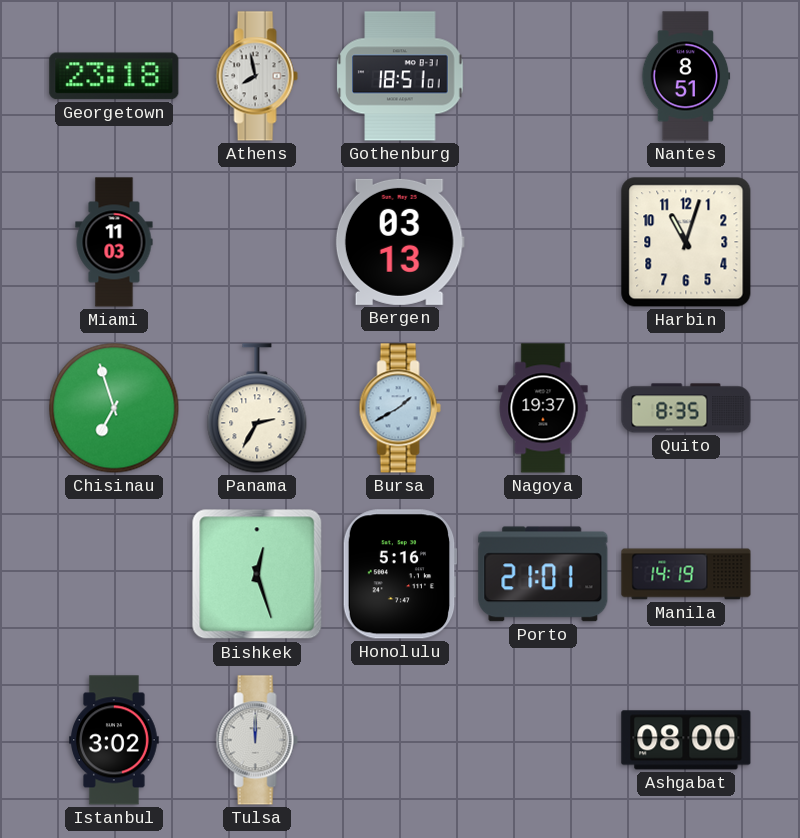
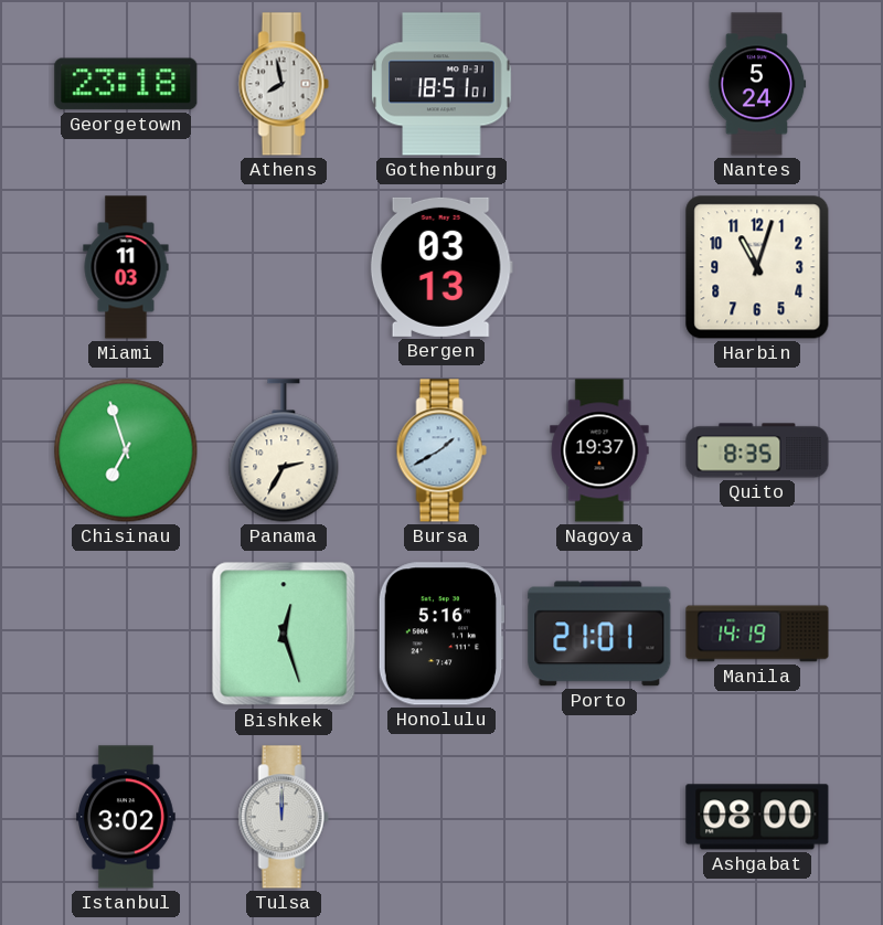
Nantes: 8:51 -> 5:24
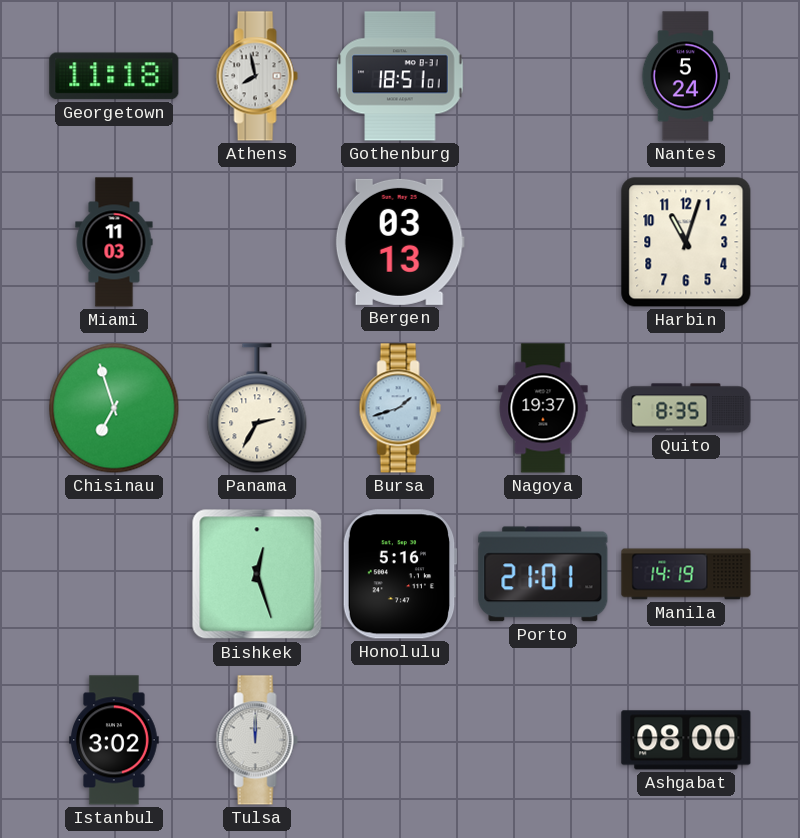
Georgetown: 23:18 -> 11:18
Bursa: 1:40 -> 1:42
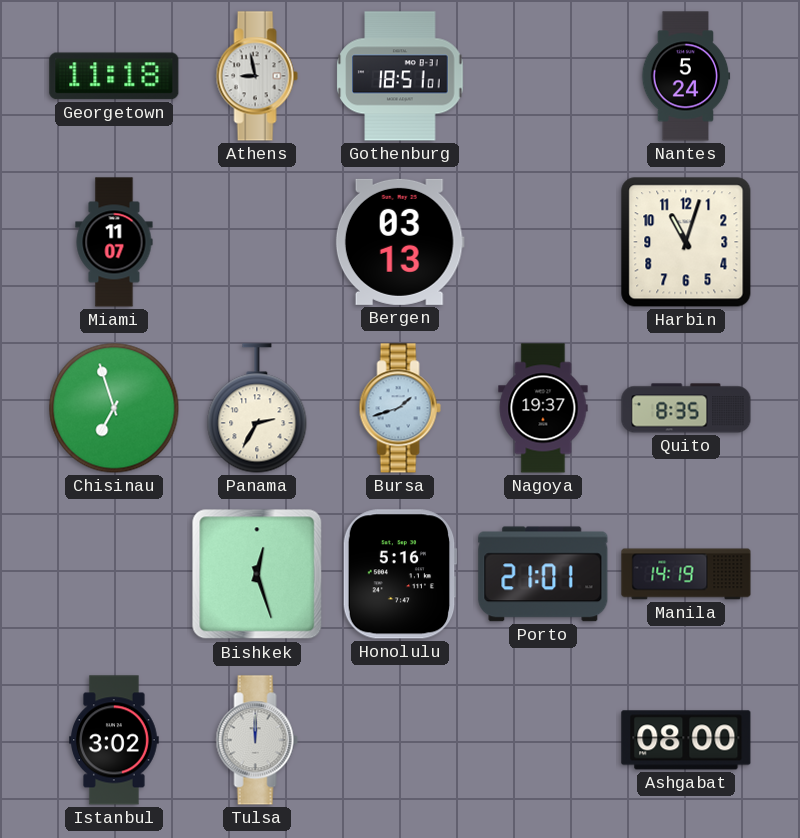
Athens: 7:58 -> 8:58
Miami: 11:03 -> 11:07
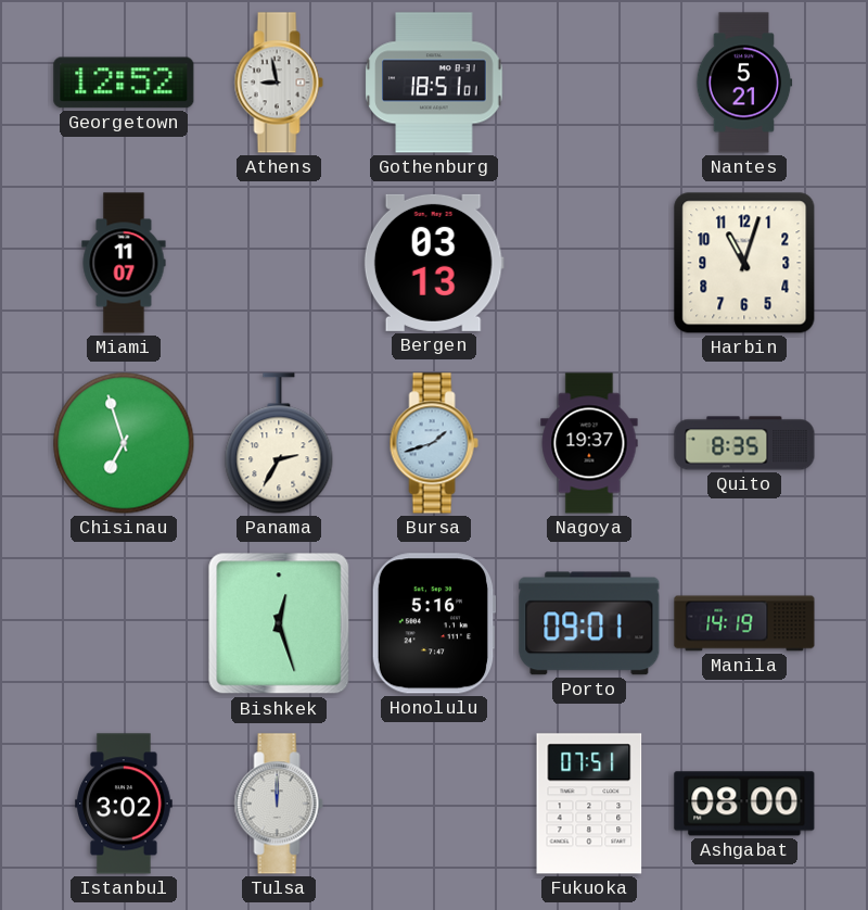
Georgetown: 11:18 -> 12:52
Nantes: 5:24 -> 5:21
Porto: 21:01 -> 09:01
Fukuoka: none -> 07:51
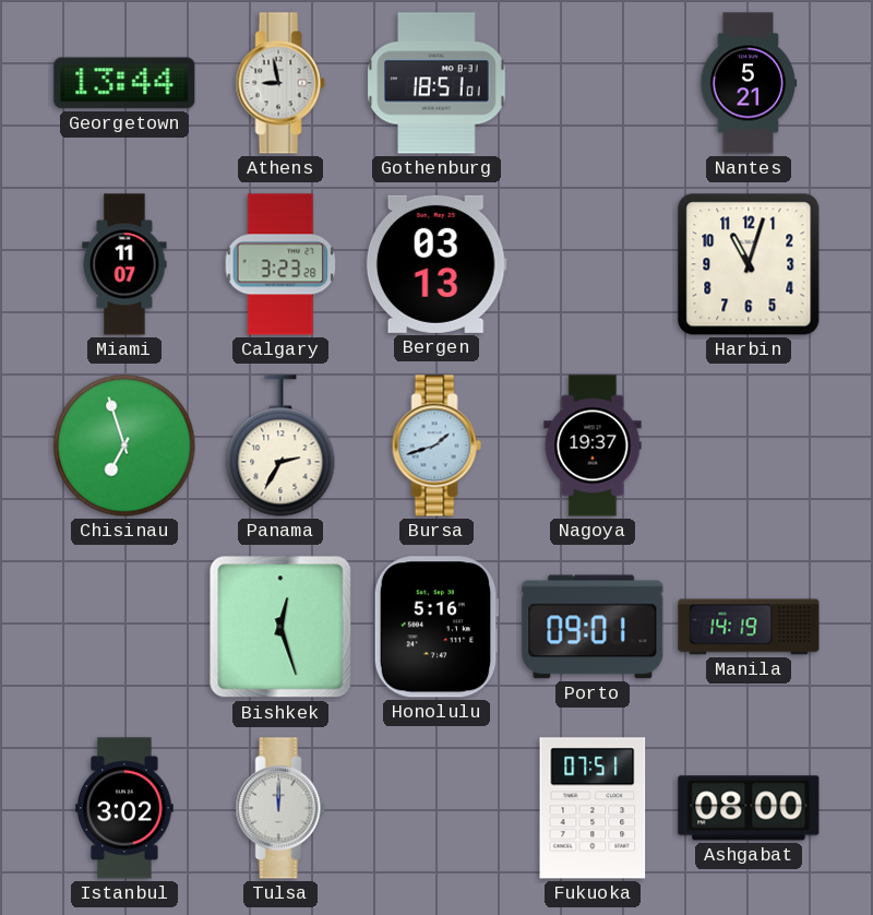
Georgetown: 12:52 -> 13:44
Calgary: none -> 3:23
Quito: 8:35 -> none
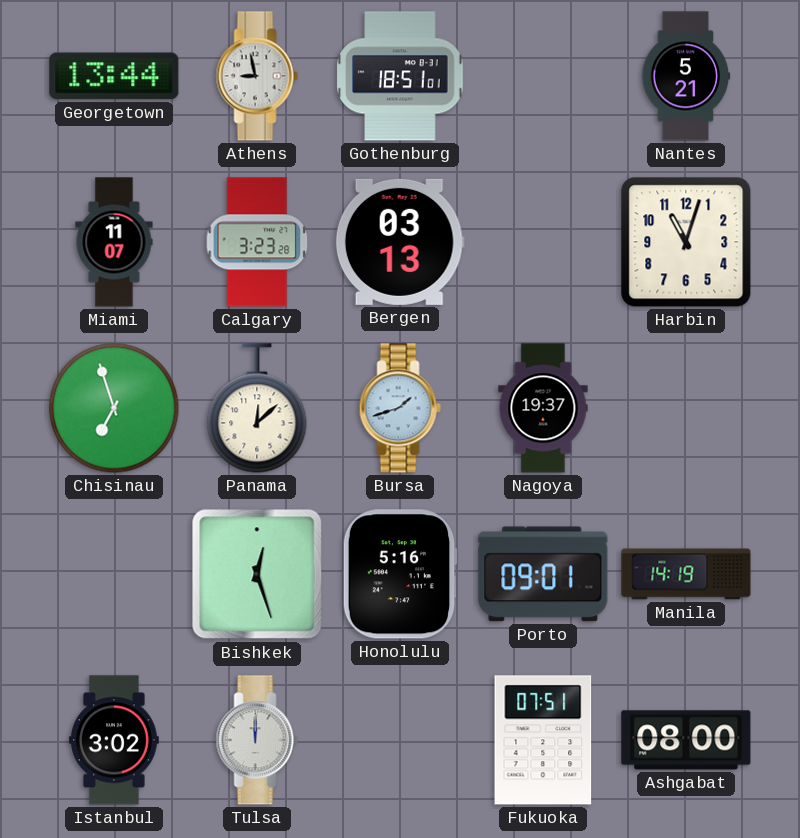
Panama: 2:35 -> 12:08
